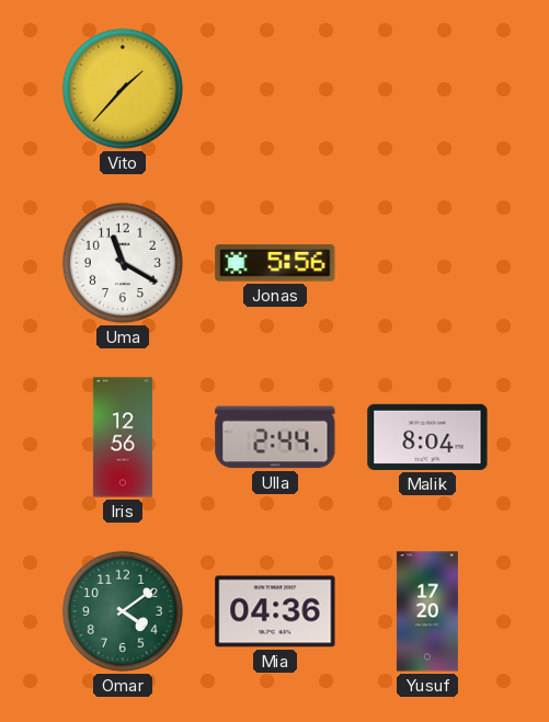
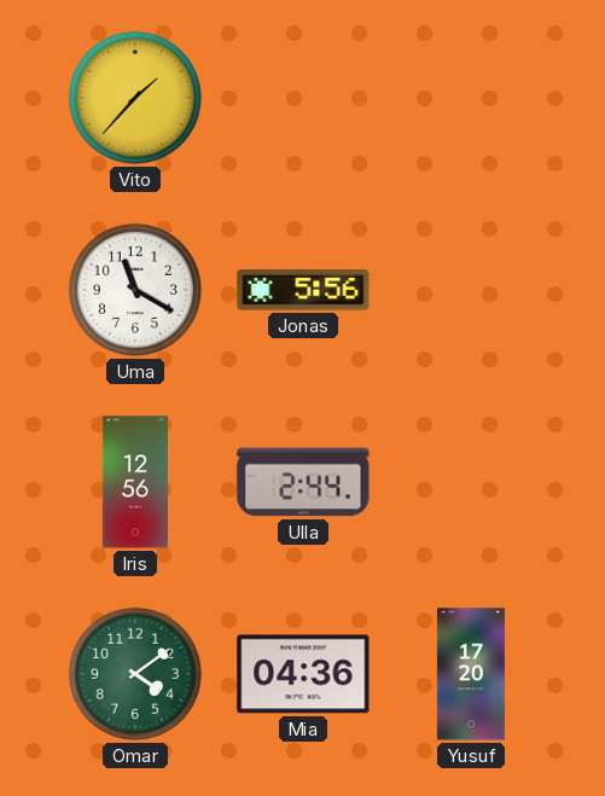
Malik: 8:04 -> none
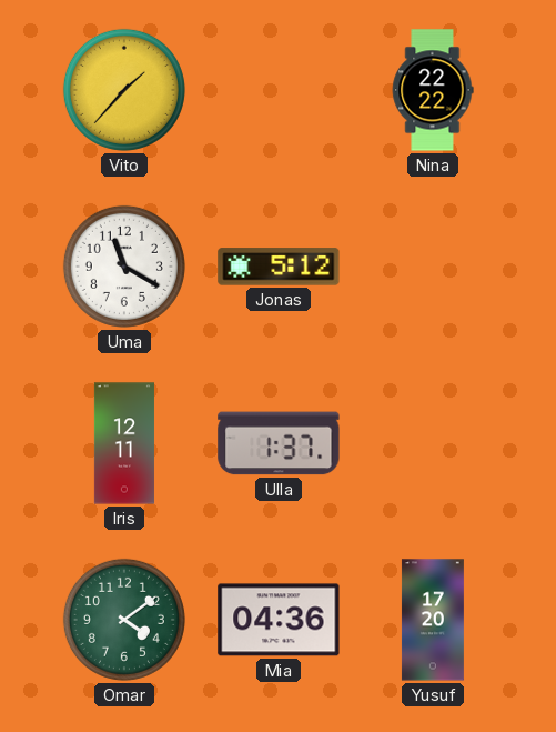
Nina: none -> 22:22
Jonas: 5:56 -> 5:12
Iris: 12:56 -> 12:11
Ulla: 2:44 -> 1:37
